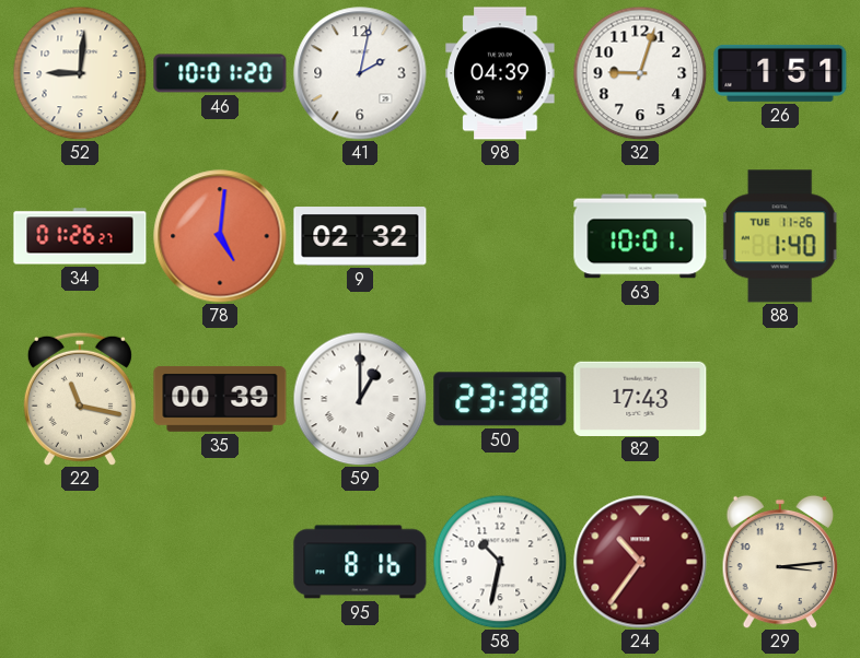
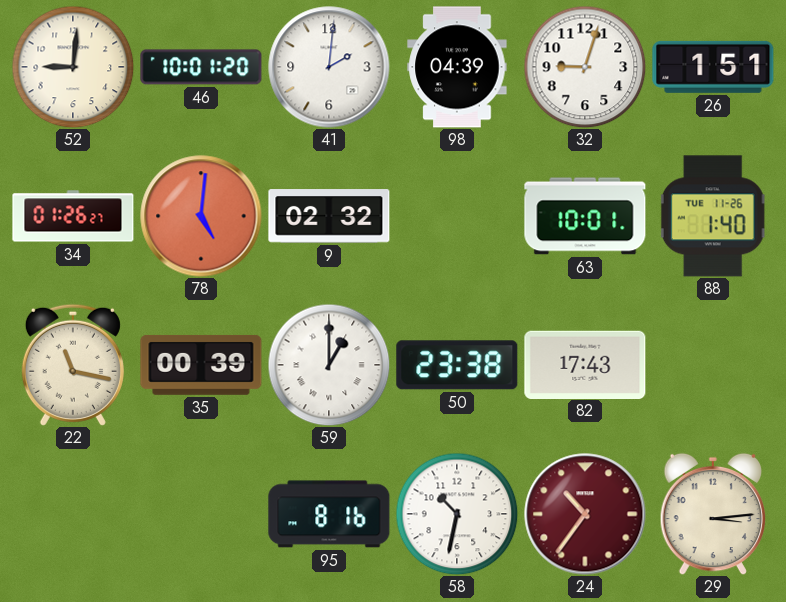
41: 2:02 -> 2:01
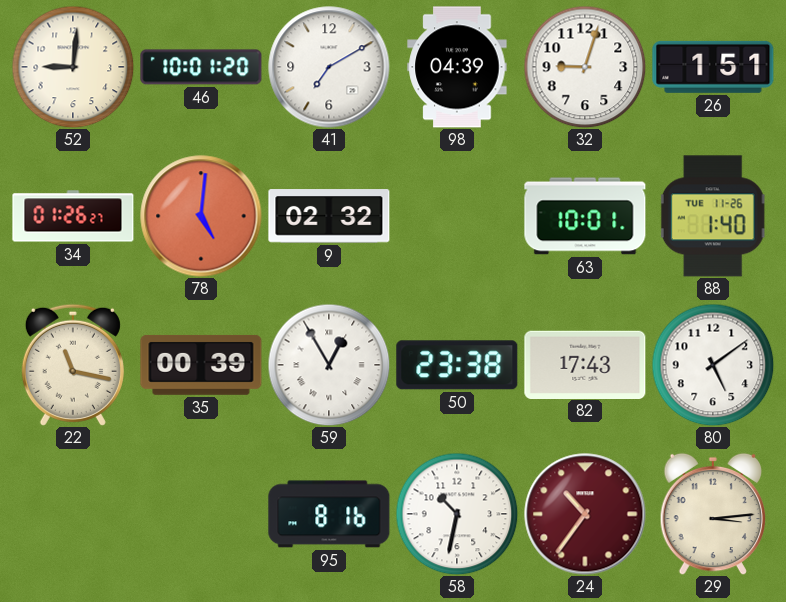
41: 2:01 -> 7:10
59: 1:00 -> 12:55
80: none -> 5:09
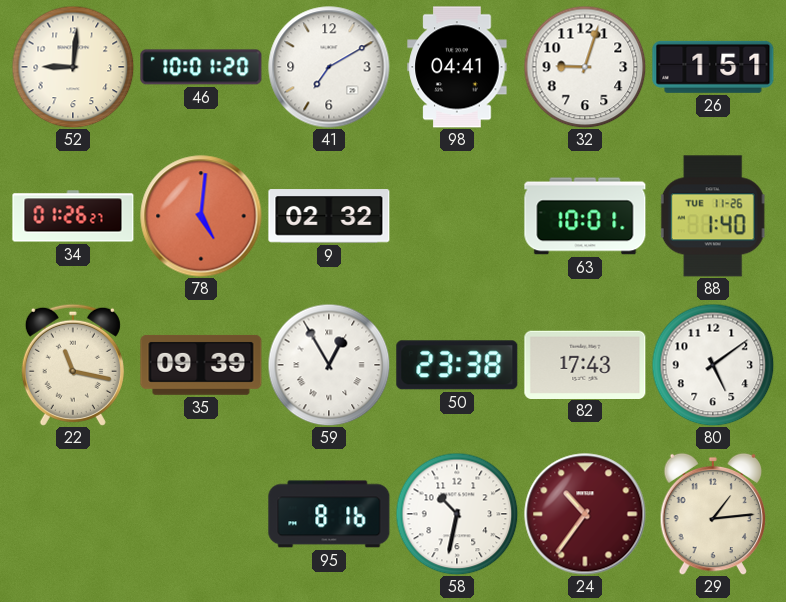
98: 04:39 -> 04:41
35: 00:39 -> 09:39
29: 3:14 -> 1:14
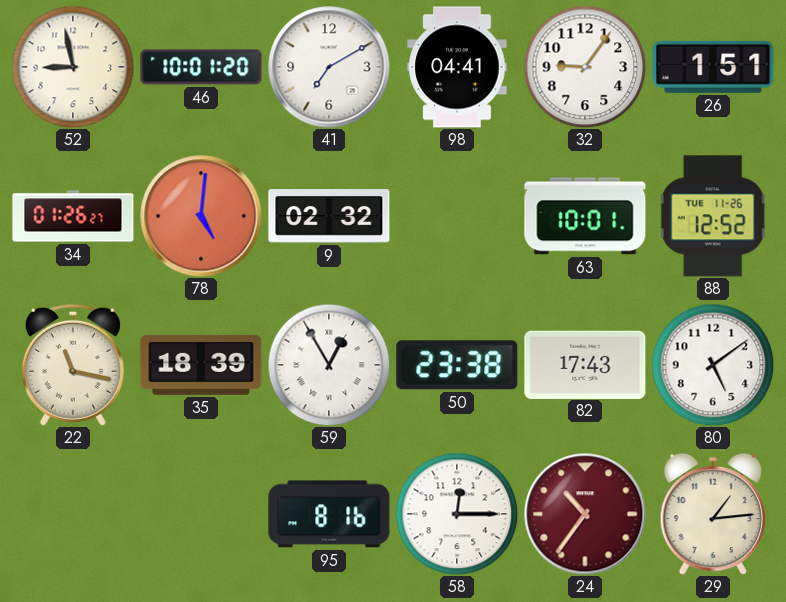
52: 9:01 -> 8:58
32: 9:03 -> 9:06
88: 1:40 -> 12:52
35: 09:39 -> 18:39
58: 10:32 -> 12:15
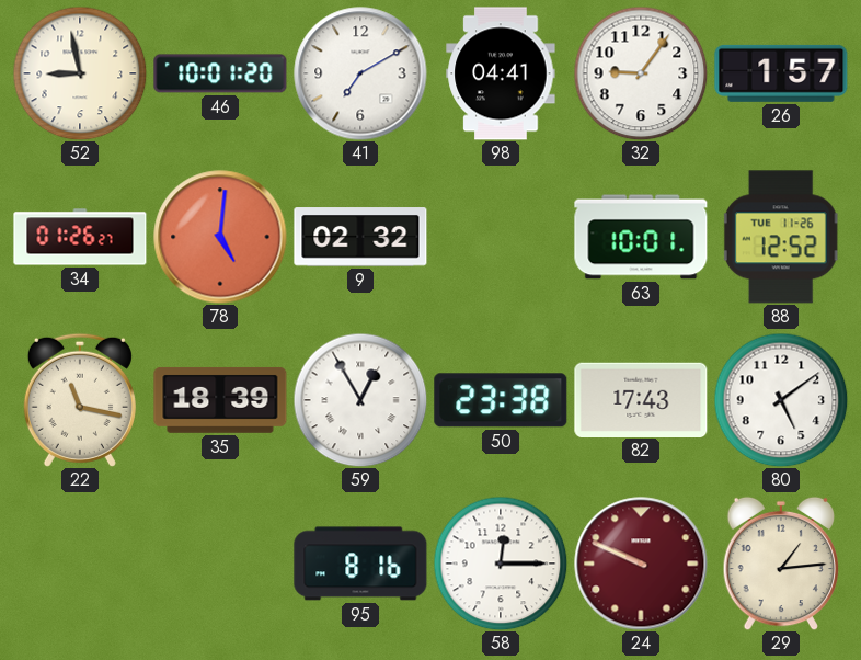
26: 1:51 -> 1:57
24: 10:36 -> 9:49
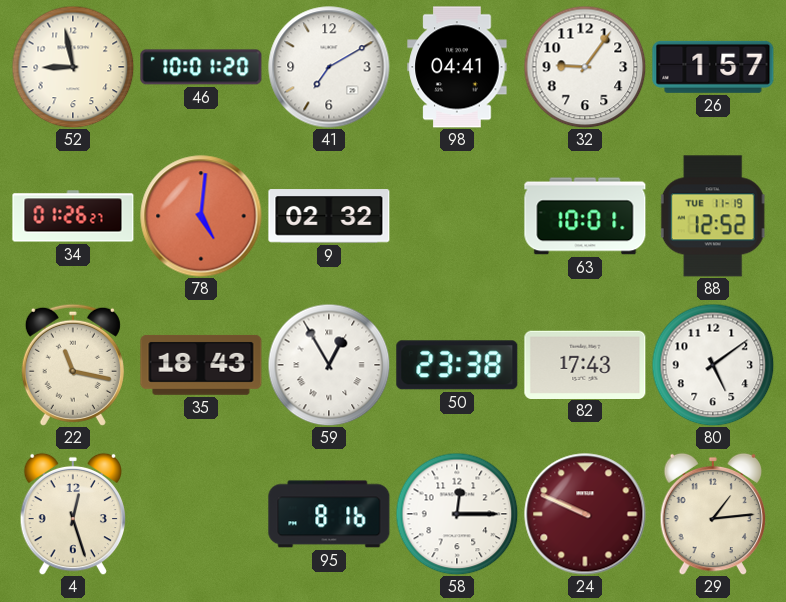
88 date: TUE 11-26 -> TUE 11-19
35: 18:39 -> 18:43
4: none -> 12:27
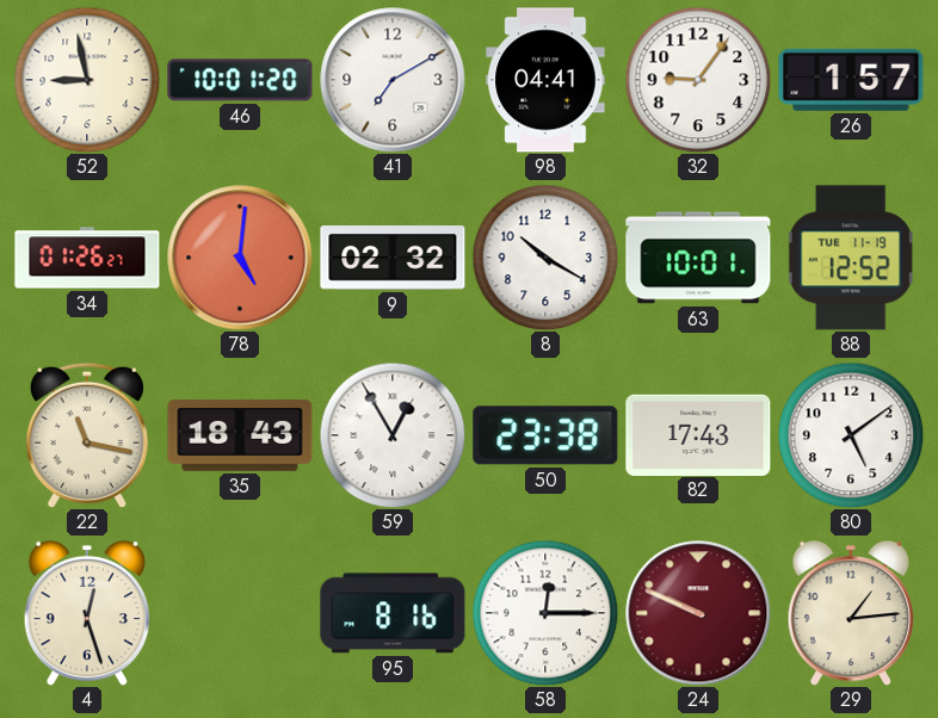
8: none -> 10:20
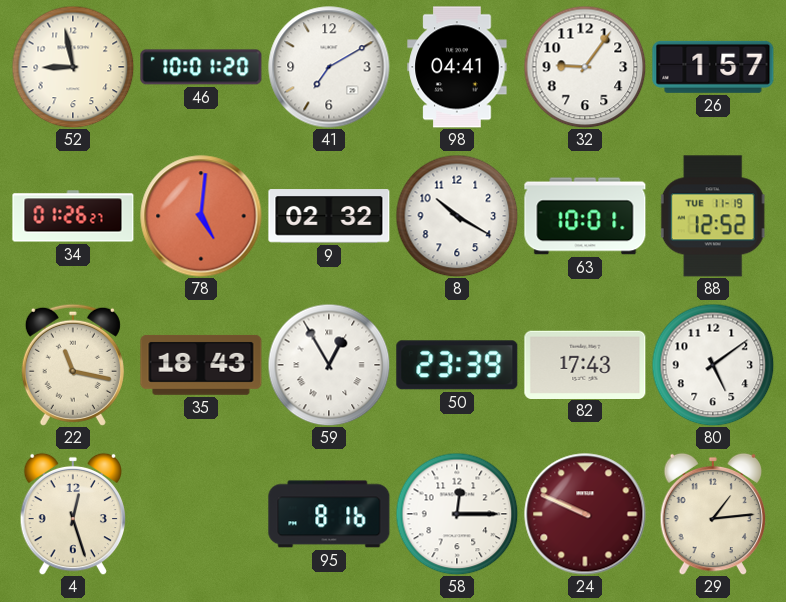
50: 23:38 -> 23:39
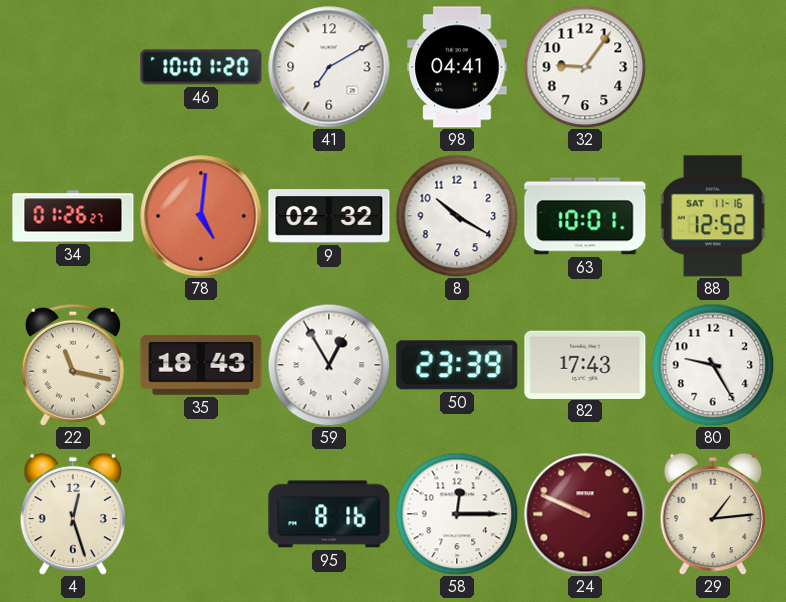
52: 8:58 -> none
26: 1:57 -> none
88 date: TUE 11-19 -> SAT 11-16
80: 5:09 -> 9:25
